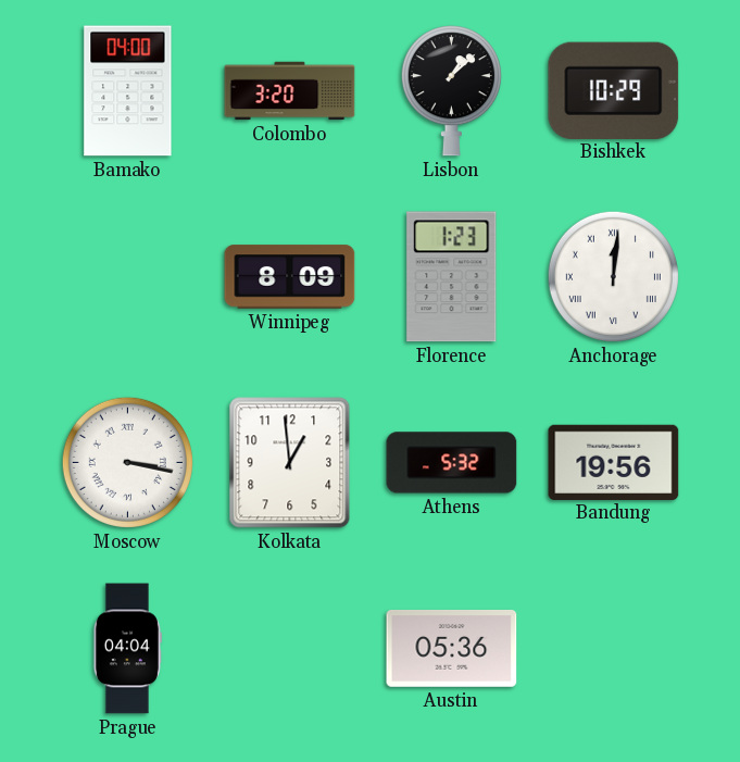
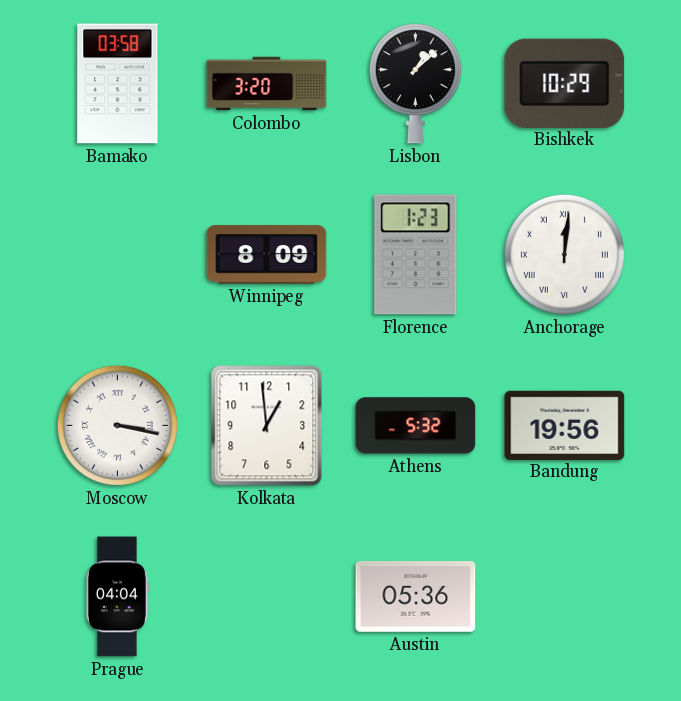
Bamako: 04:00 -> 03:58
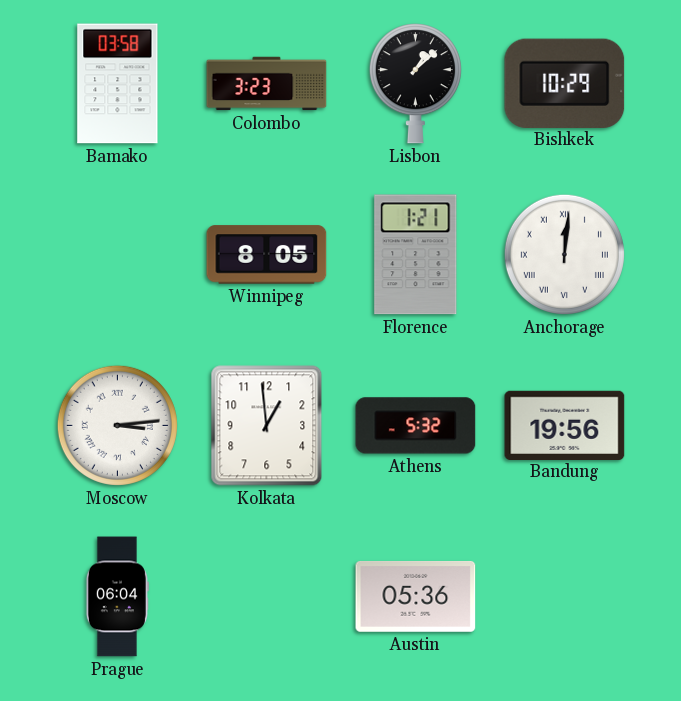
Colombo: 3:20 -> 3:23
Winnipeg: 8:09 -> 8:05
Florence: 1:23 -> 1:21
Moscow: 3:17 -> 3:14
Prague: 04:04 -> 06:04
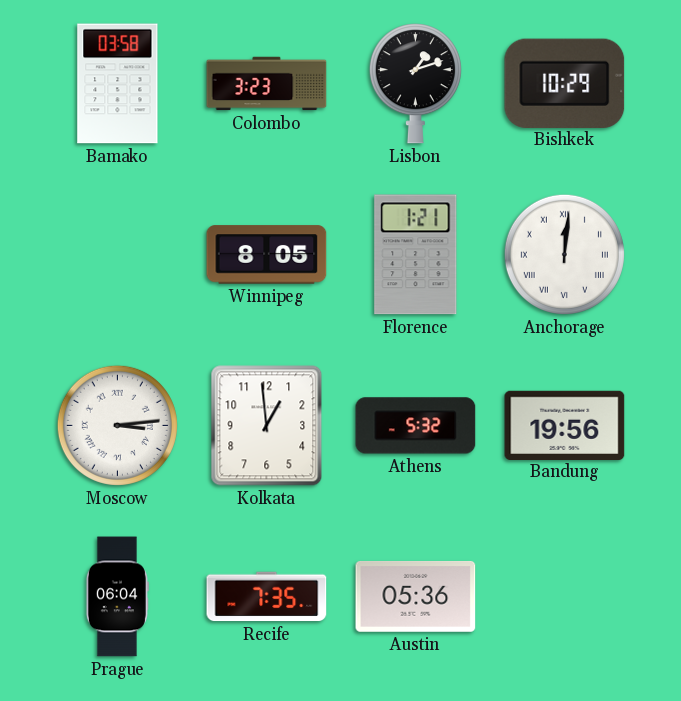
Lisbon: 1:08 -> 1:12
Recife: none -> 7:35
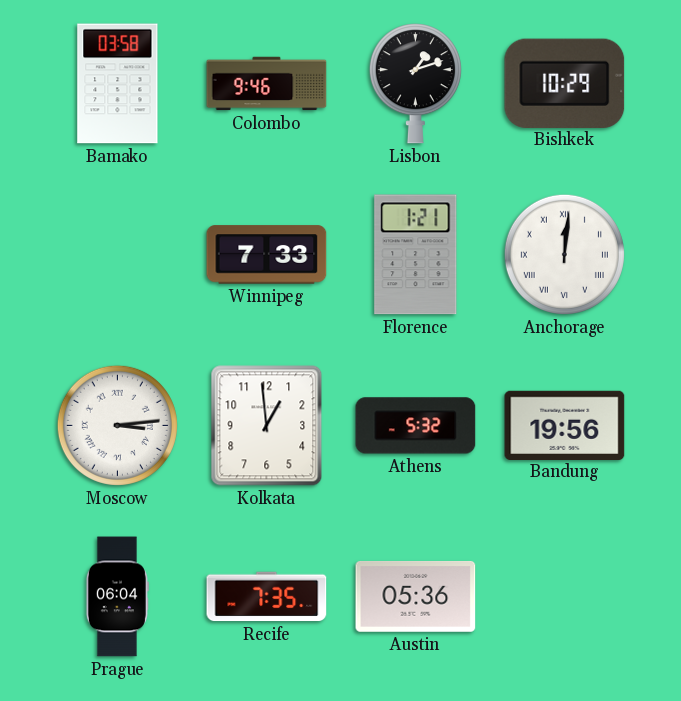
Colombo: 3:23 -> 9:46
Winnipeg: 8:05 -> 7:33
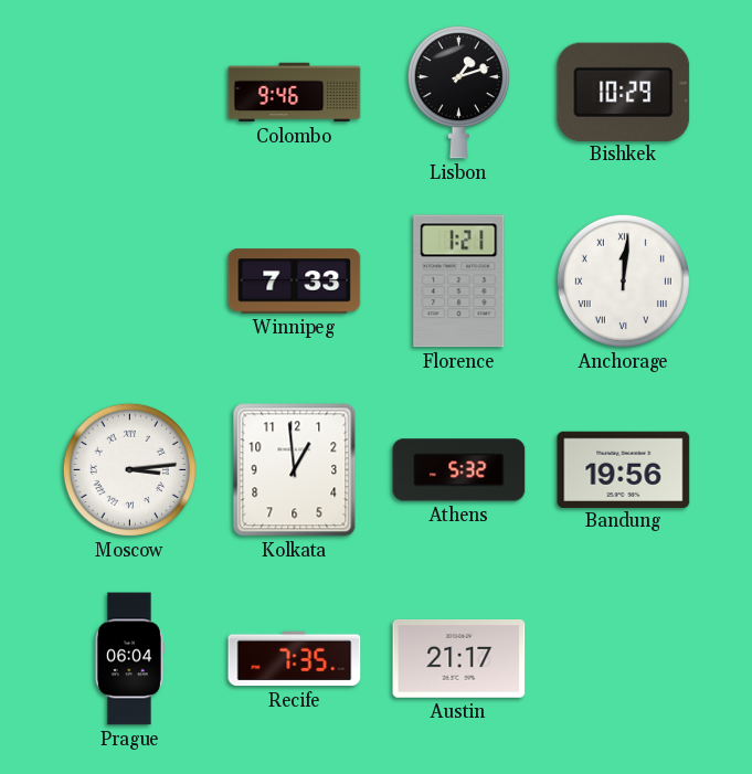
Bamako: 03:58 -> none
Austin: 05:36 -> 21:17
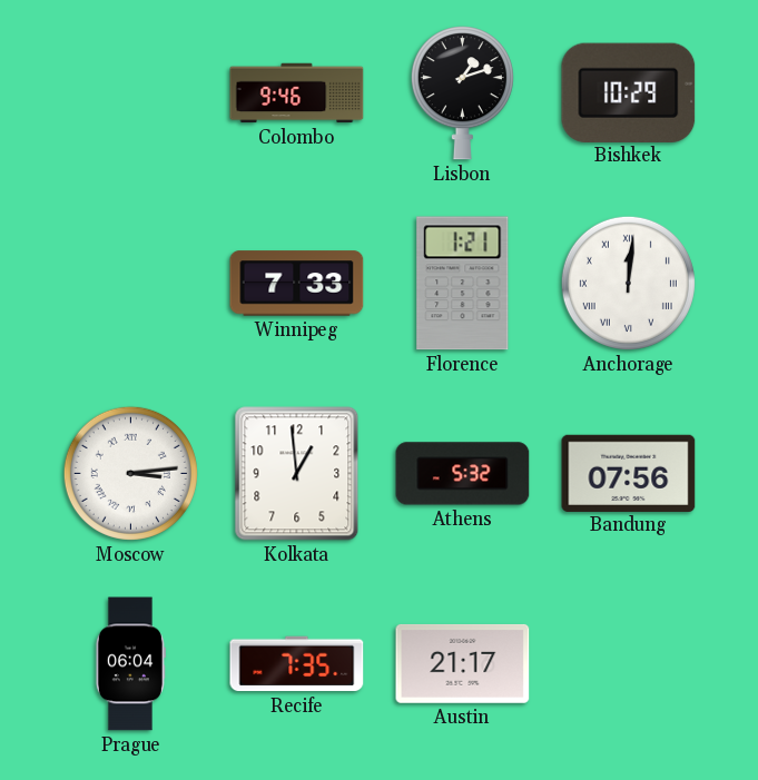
Bandung: 19:56 -> 07:56
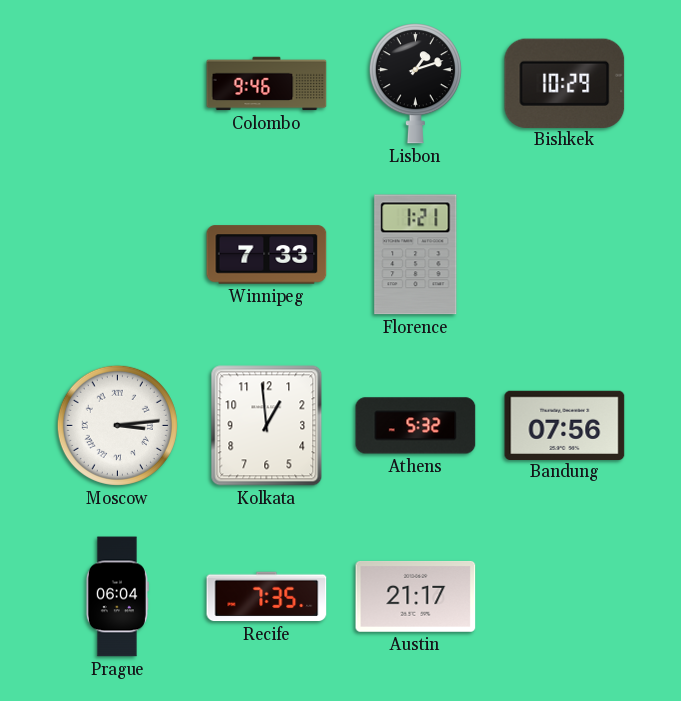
Anchorage: 12:01 -> none
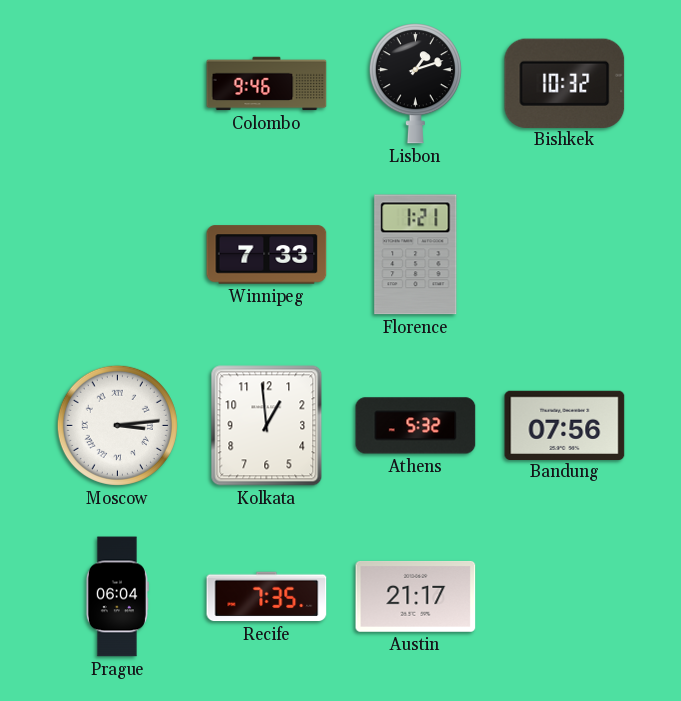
Bishkek: 10:29 -> 10:32
